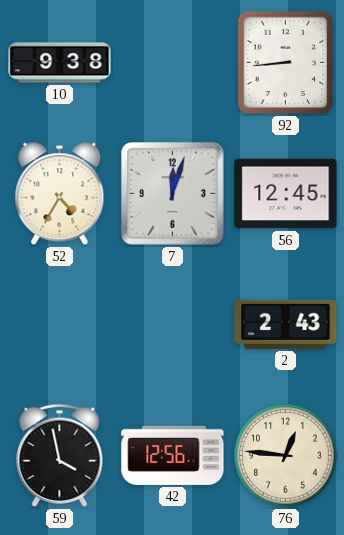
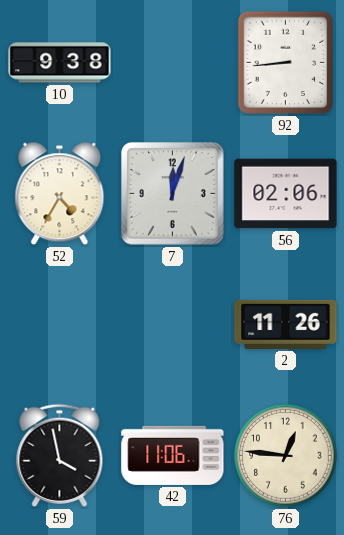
56: 12:45 -> 02:06
2: 2:43 -> 11:26
42: 12:56 -> 11:06
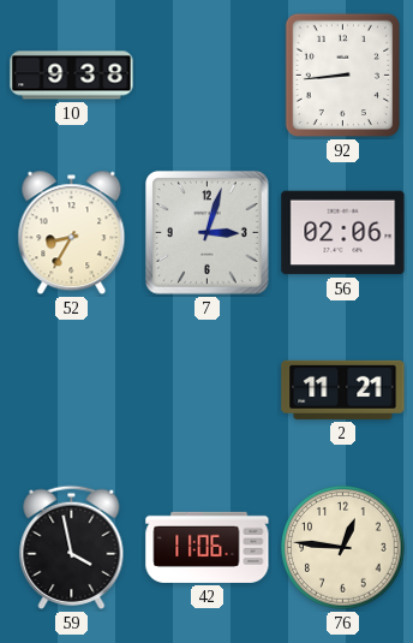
52: 4:35 -> 8:35
7: 12:03 -> 3:03
2: 11:26 -> 11:21
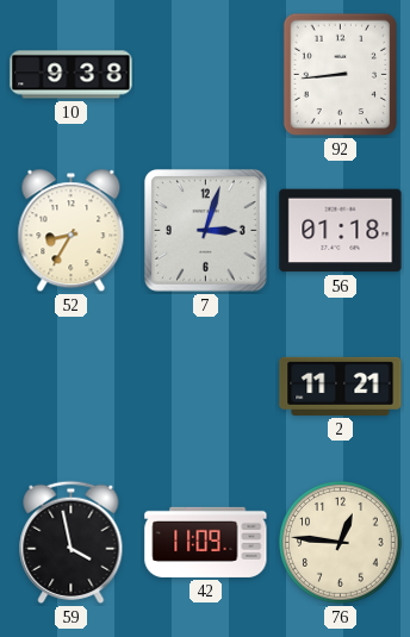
56: 02:06 -> 01:18
42: 11:06 -> 11:09
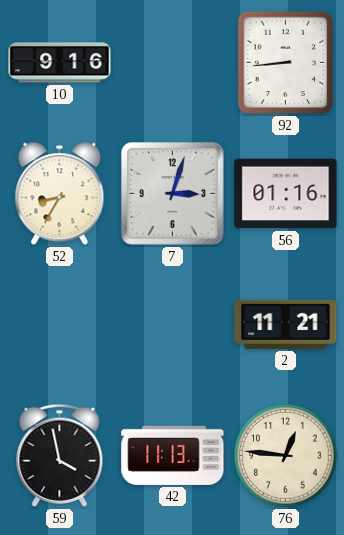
10: 9:38 -> 9:16
56: 01:18 -> 01:16
42: 11:09 -> 11:13
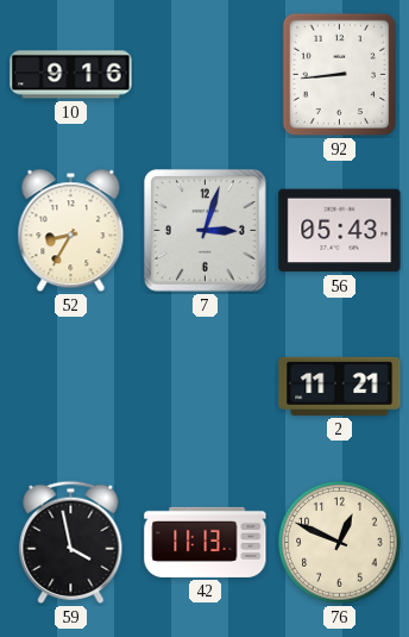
56: 01:16 -> 05:43
76: 12:46 -> 12:49
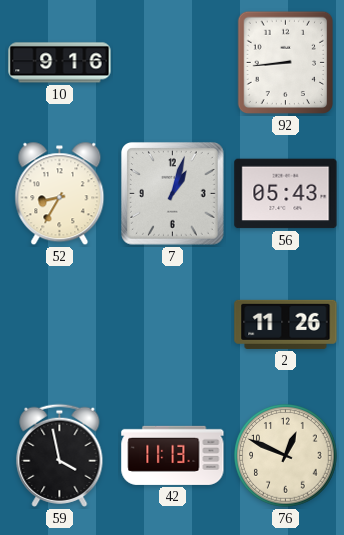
7: 3:03 -> 1:03
2: 11:21 -> 11:26
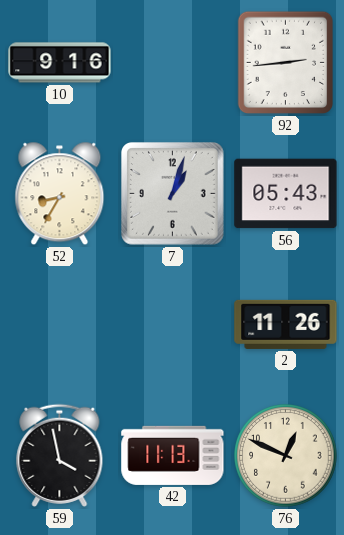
92: 8:44 -> 2:44
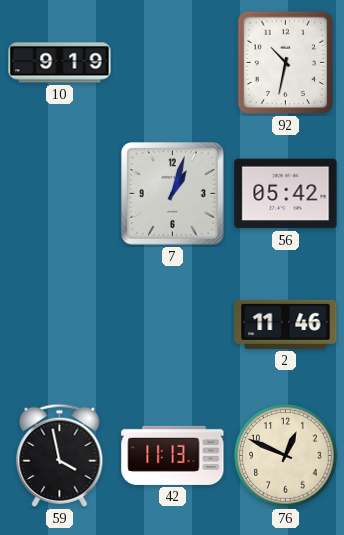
10: 9:16 -> 9:19
92: 2:44 -> 10:32
52: 8:35 -> none
56: 05:43 -> 05:42
2: 11:26 -> 11:46
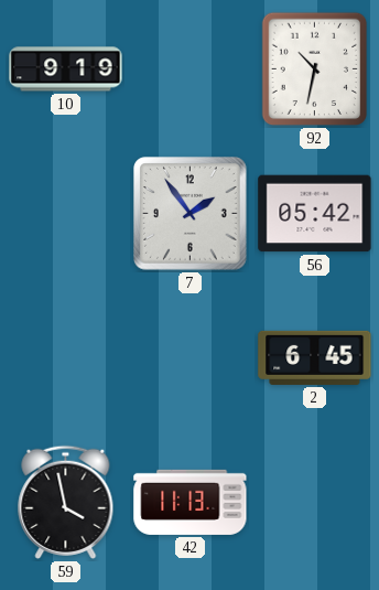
7: 1:03 -> 1:54
2: 11:46 -> 6:45
76: 12:49 -> none
